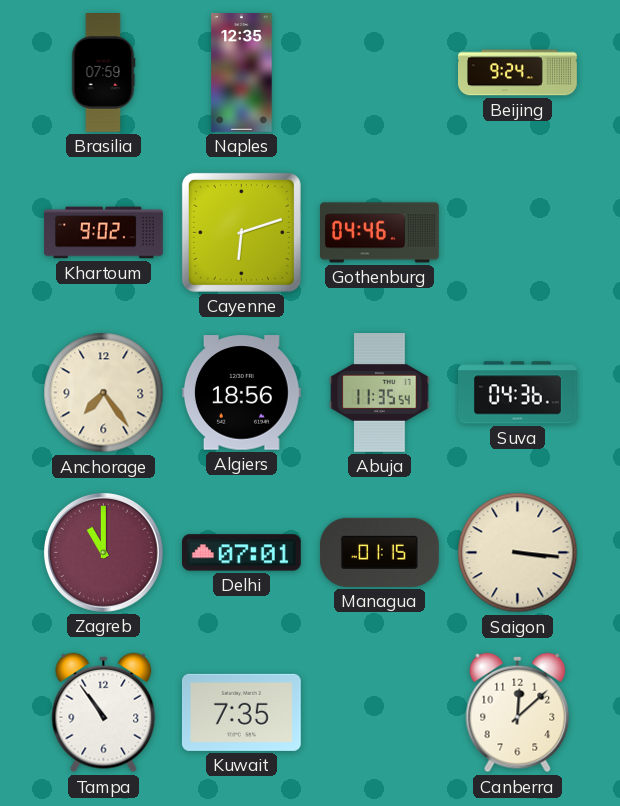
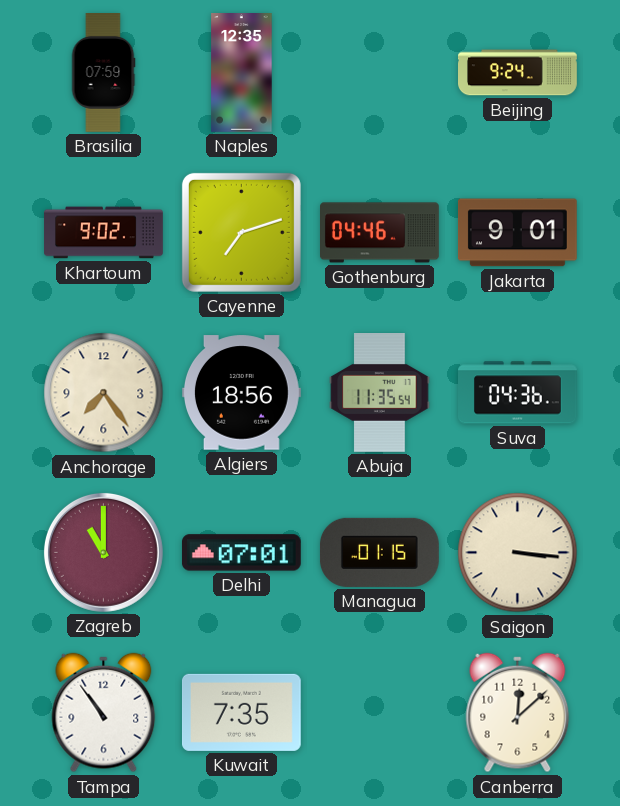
Cayenne: 6:12 -> 7:12
Jakarta: none -> 9:01
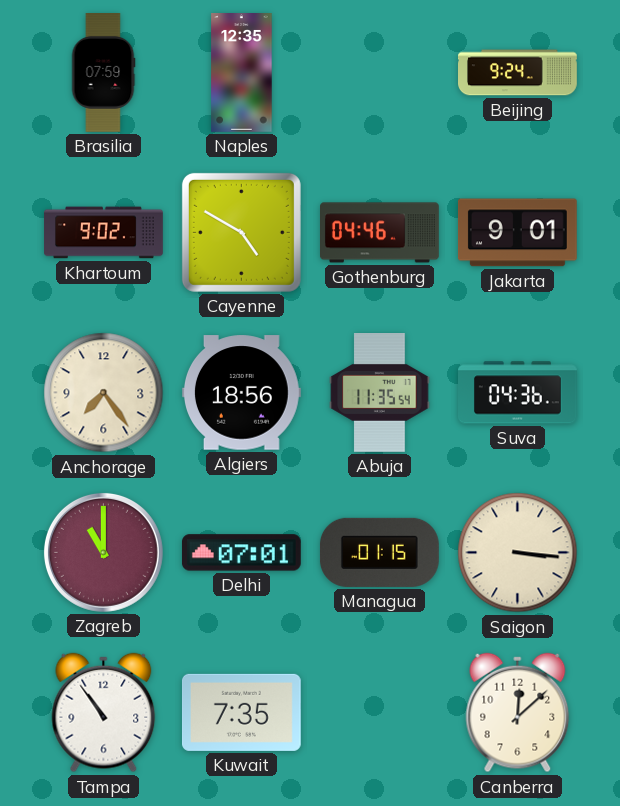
Cayenne: 7:12 -> 4:50
